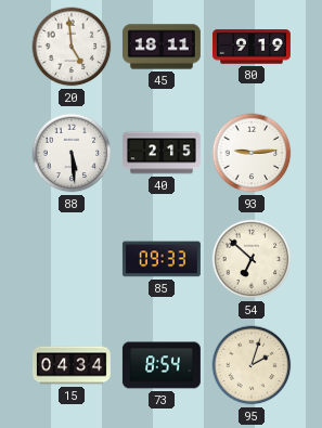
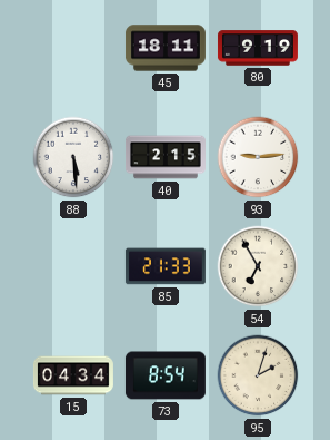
20: 4:59 -> none
85: 09:33 -> 21:33
54: 6:52 -> 6:55
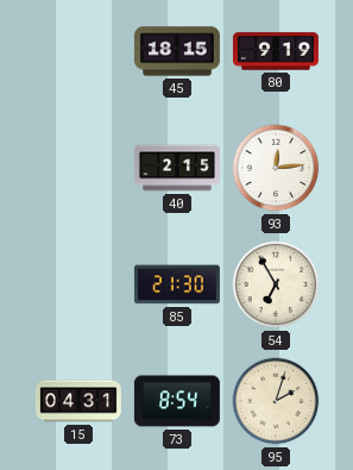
45: 18:11 -> 18:15
88: 5:29 -> none
93: 9:14 -> 12:14
85: 21:33 -> 21:30
15: 04:34 -> 04:31
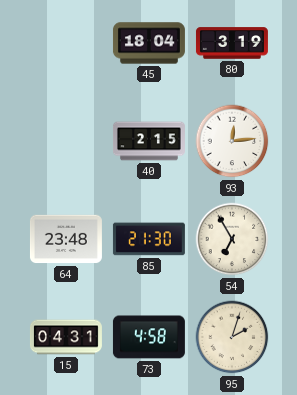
45: 18:15 -> 18:04
80: 9:19 -> 3:19
64: none -> 23:48
73: 8:54 -> 4:58
